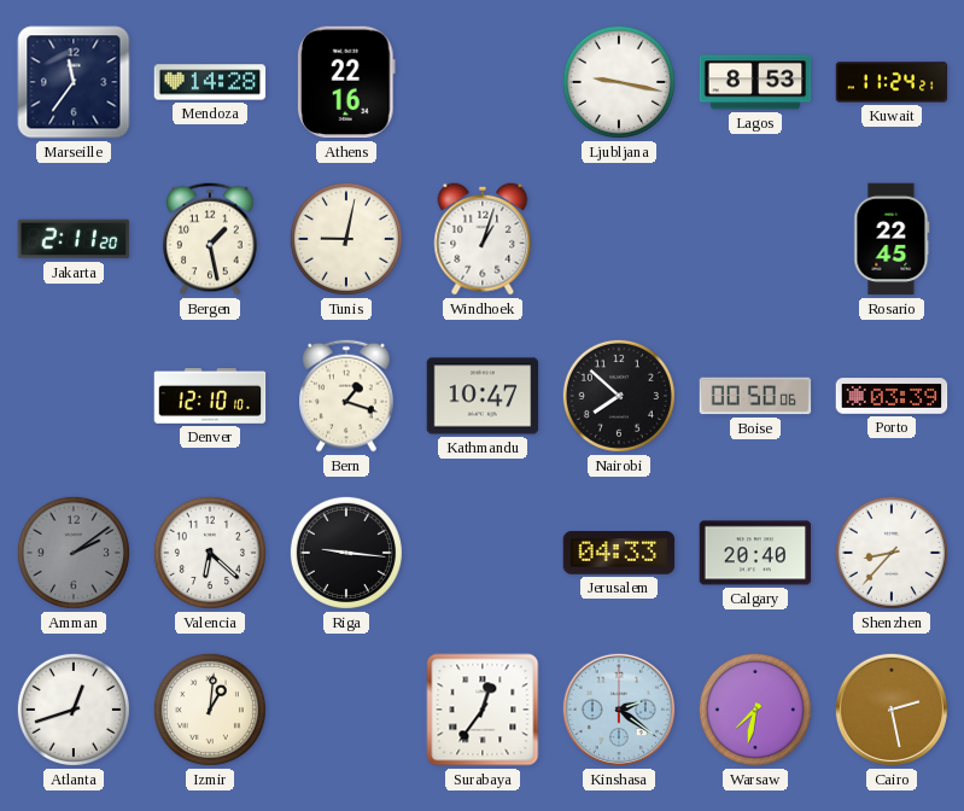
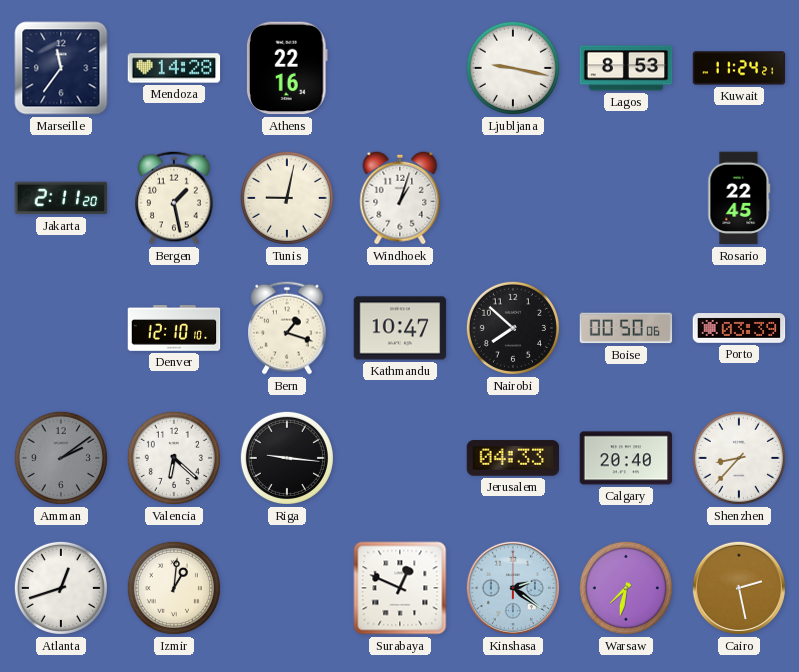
Surabaya: 12:36 -> 12:49
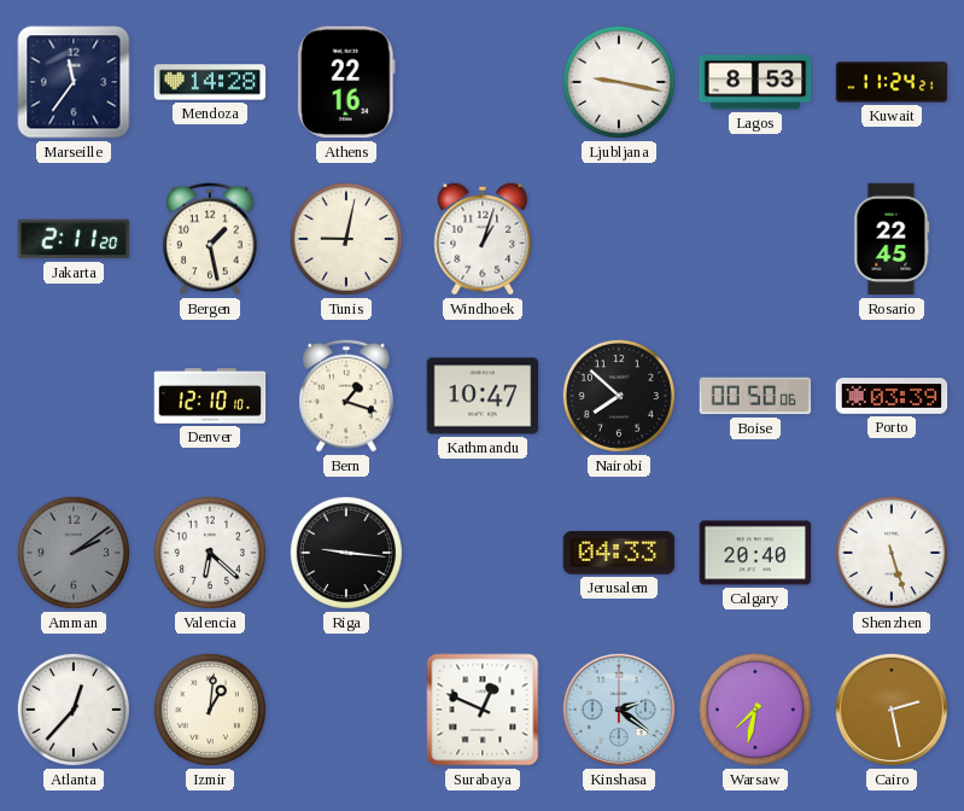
Shenzhen: 8:37 -> 5:27
Atlanta: 12:42 -> 12:37
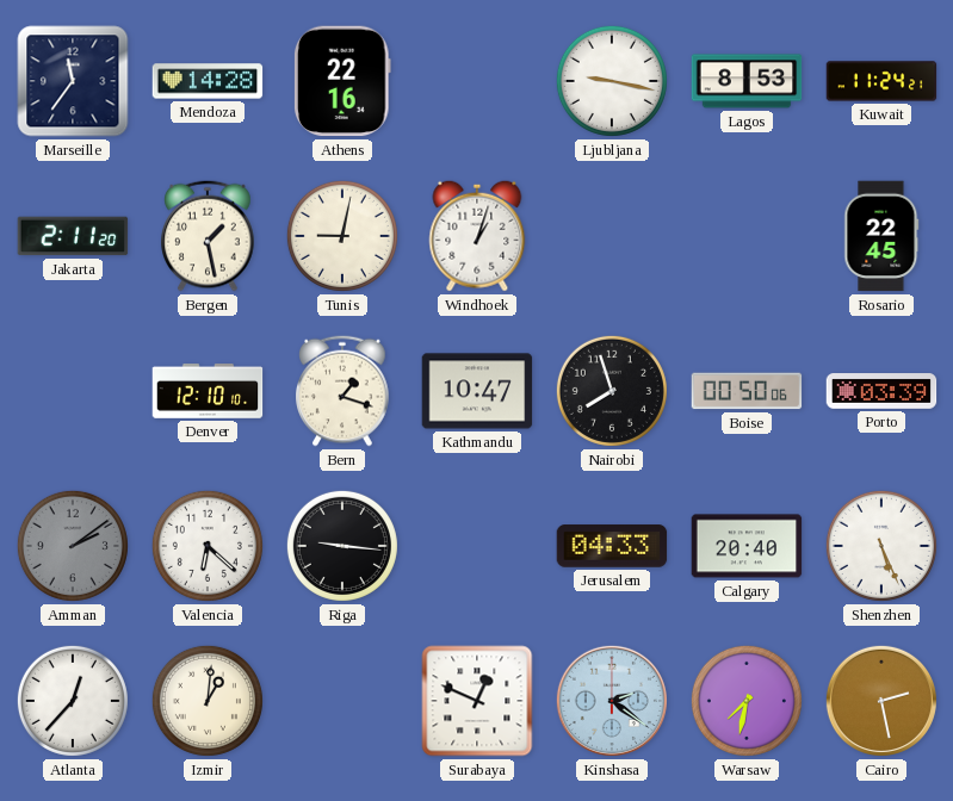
Nairobi: 7:52 -> 7:57
Shenzhen: 5:27 -> 5:26
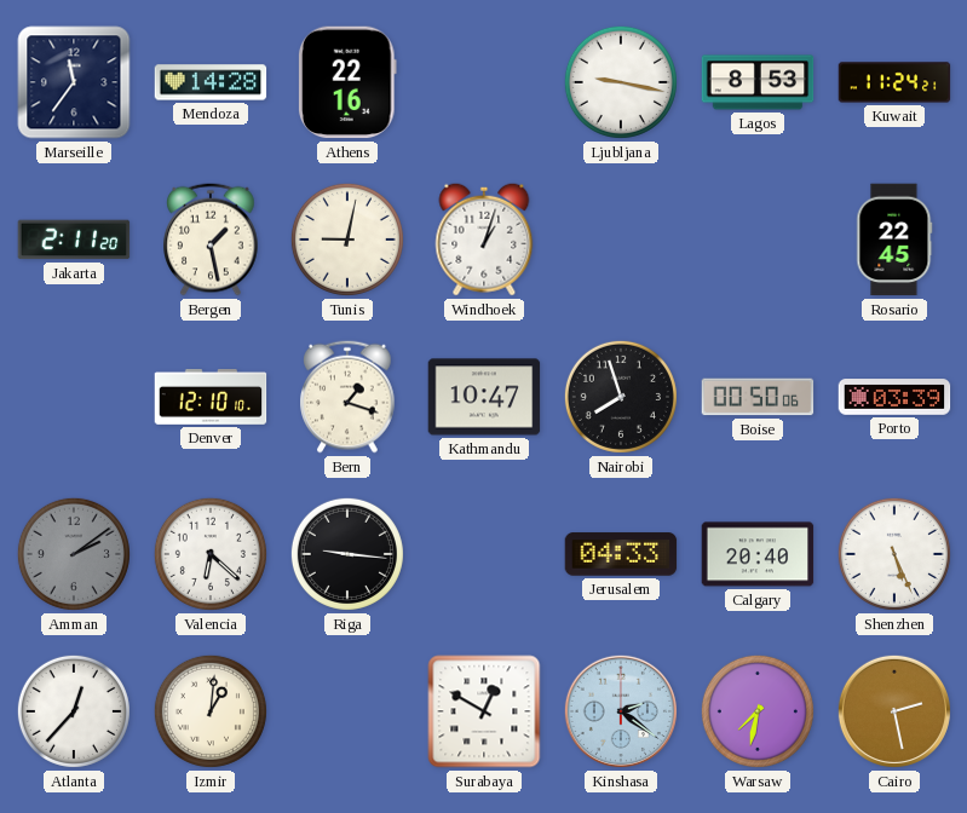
Surabaya: 12:49 -> 12:50
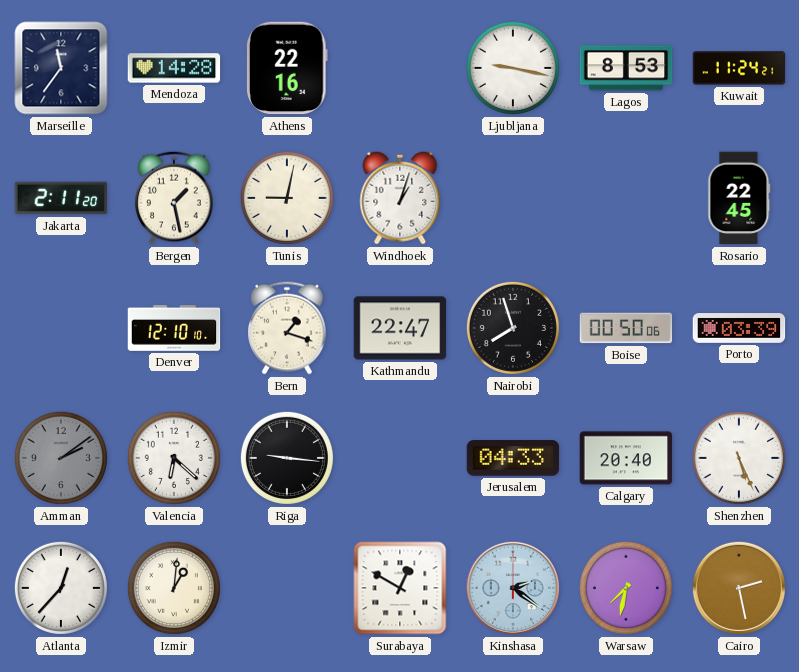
Kathmandu: 10:47 -> 22:47
